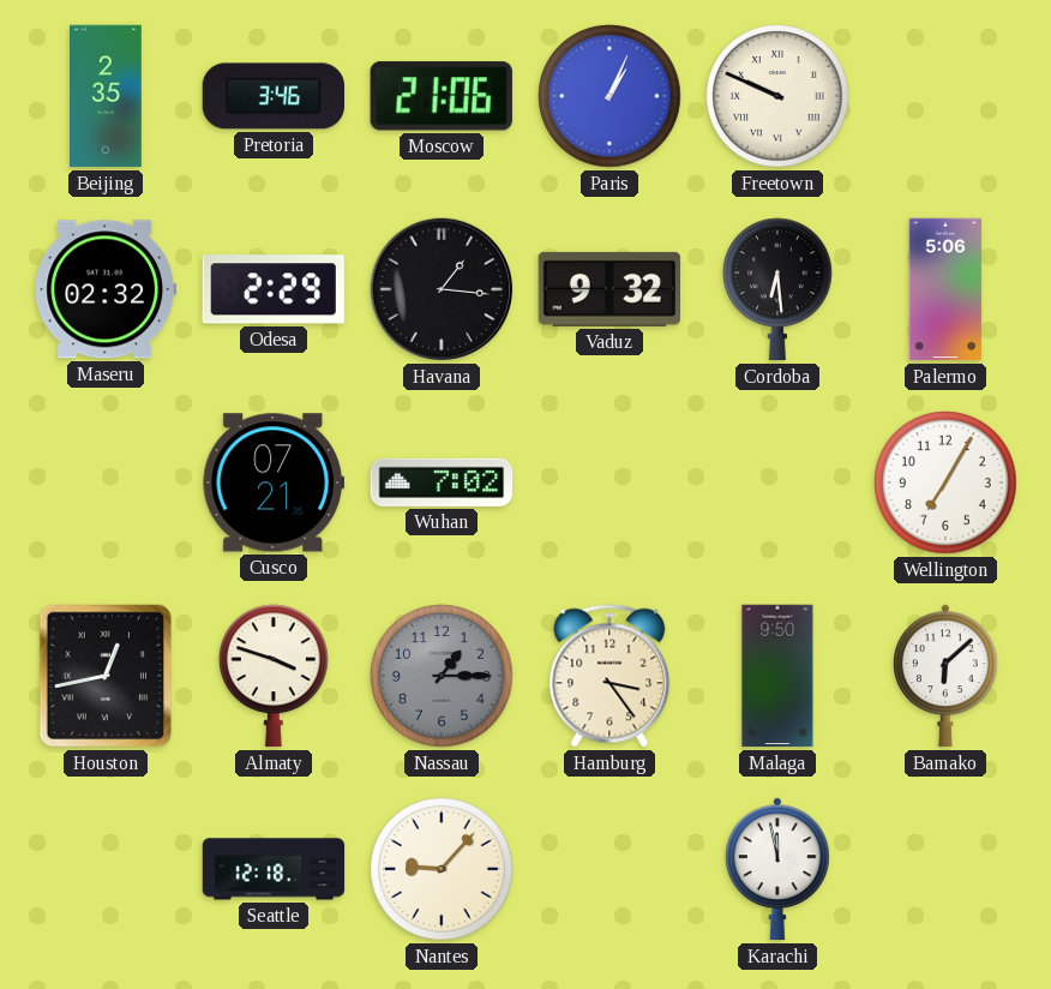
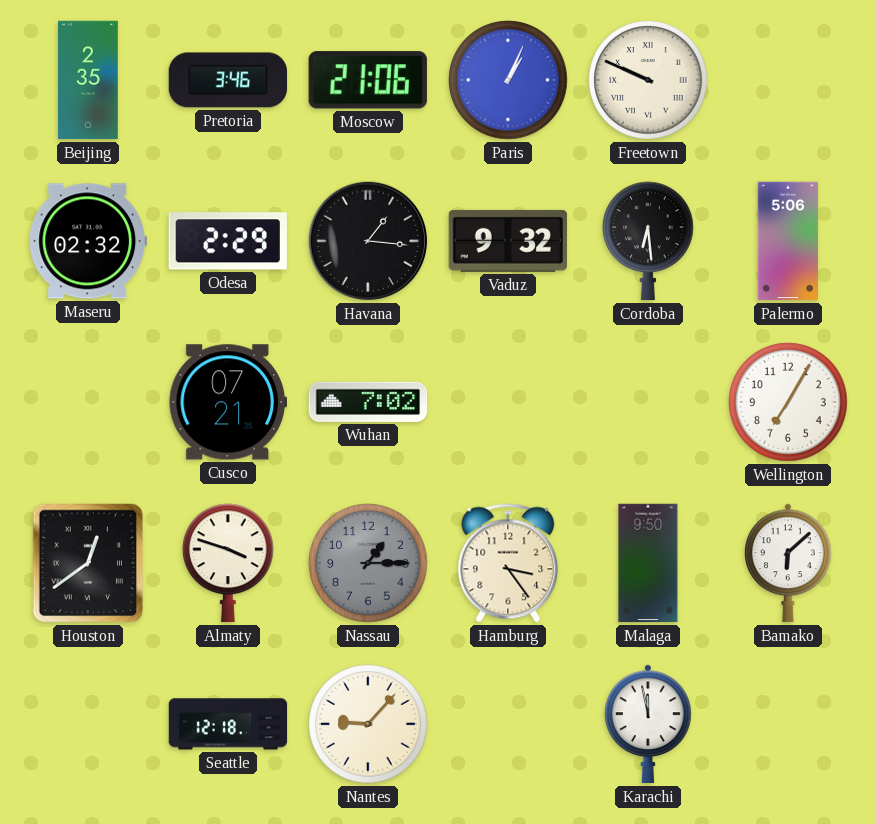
Houston: 12:43 -> 12:39
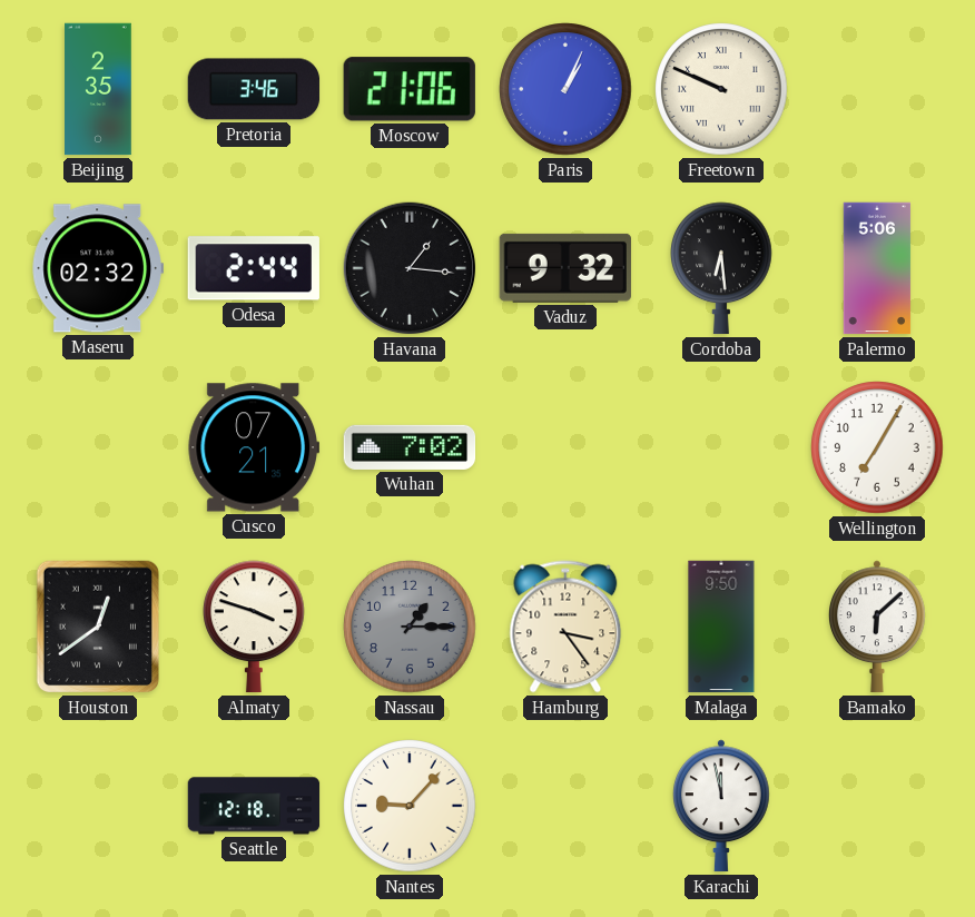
Odesa: 2:29 -> 2:44
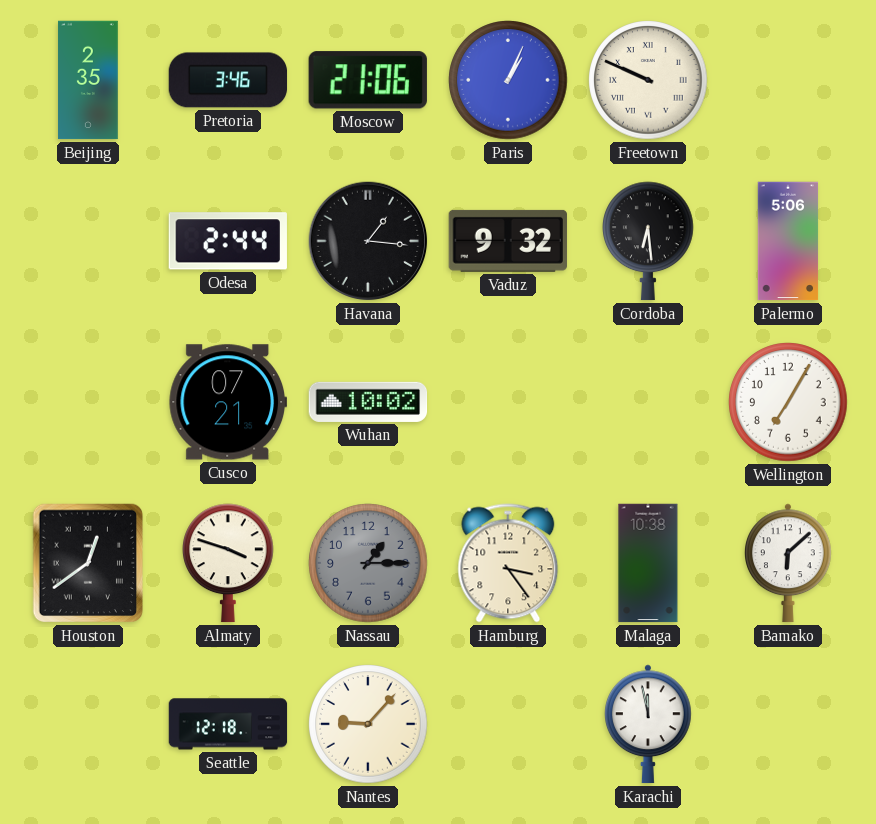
Maseru: 02:32 -> none
Wuhan: 7:02 -> 10:02
Malaga: 9:50 -> 10:38
